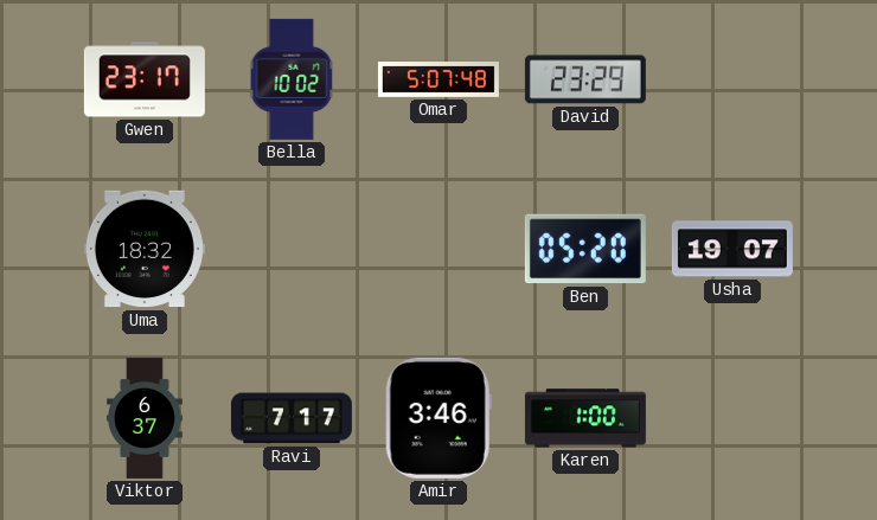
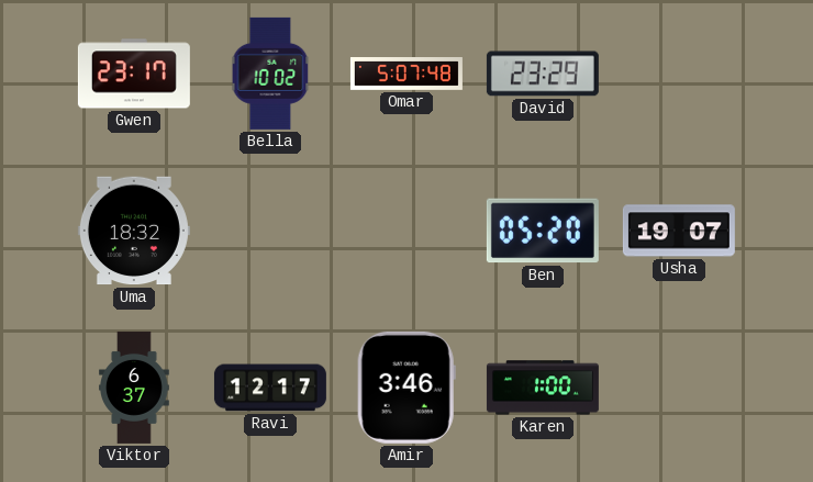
Ravi: 7:17 -> 12:17
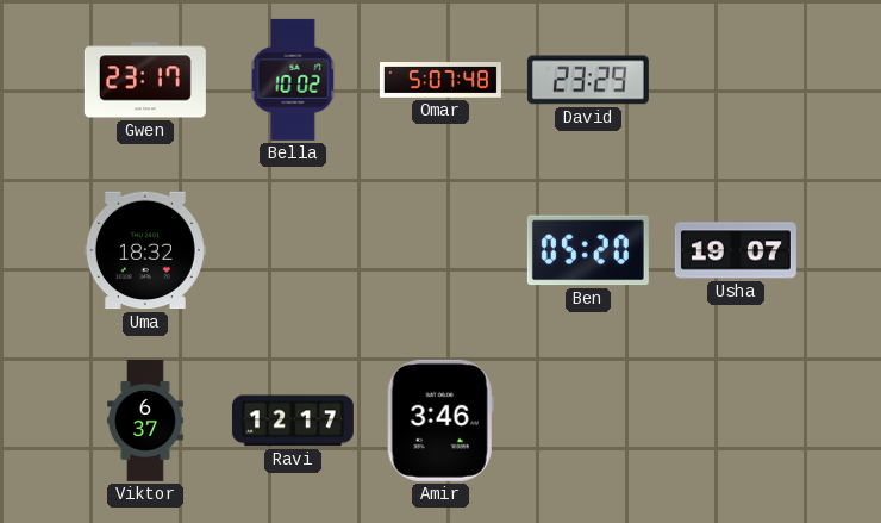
Karen: 1:00 -> none
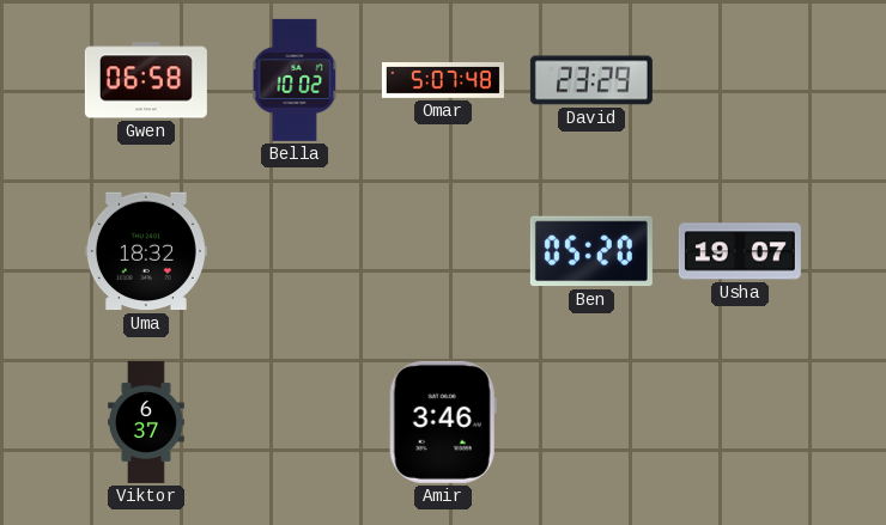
Gwen: 23:17 -> 06:58
Ravi: 12:17 -> none
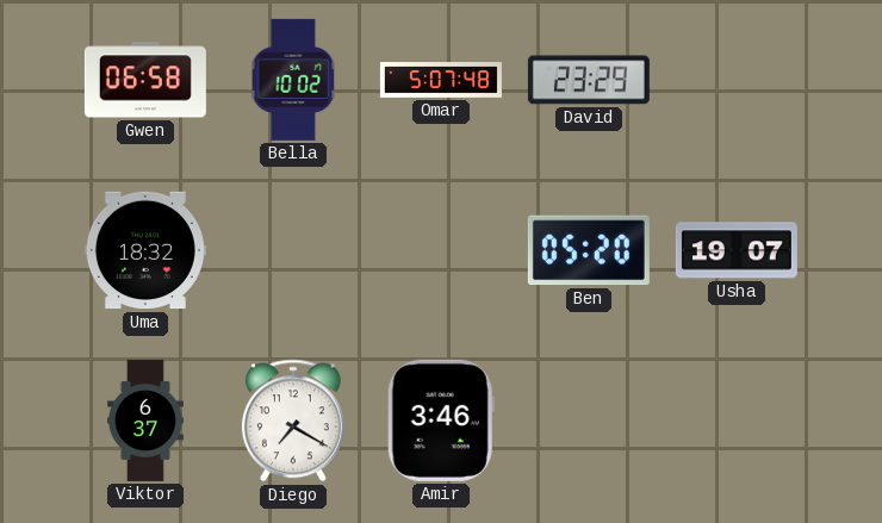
Diego: none -> 7:20
